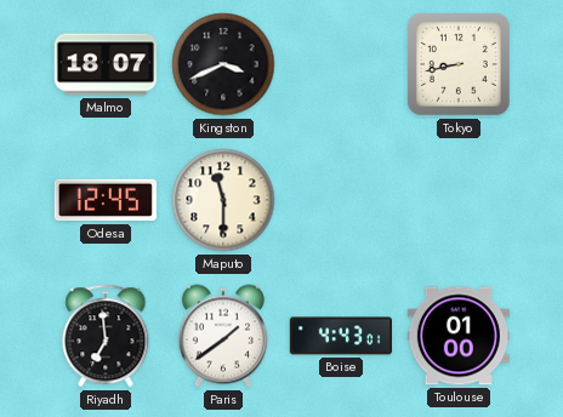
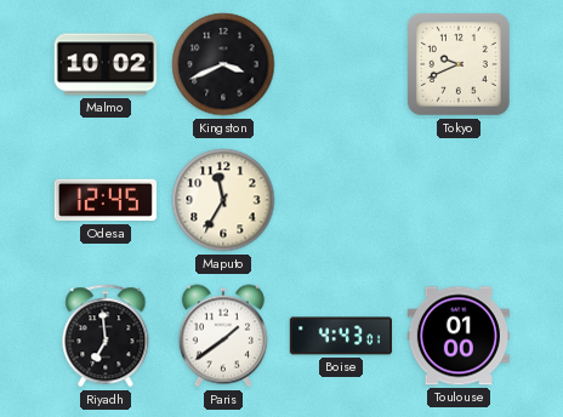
Malmo: 18:07 -> 10:02
Tokyo: 8:43 -> 9:41
Maputo: 11:30 -> 11:35
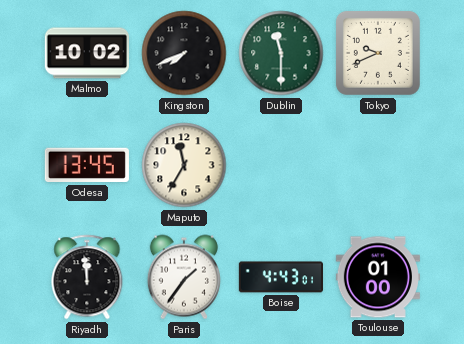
Kingston: 3:41 -> 7:41
Dublin: none -> 11:30
Odesa: 12:45 -> 13:45
Riyadh: 6:59 -> 11:59
Paris: 1:39 -> 1:36
